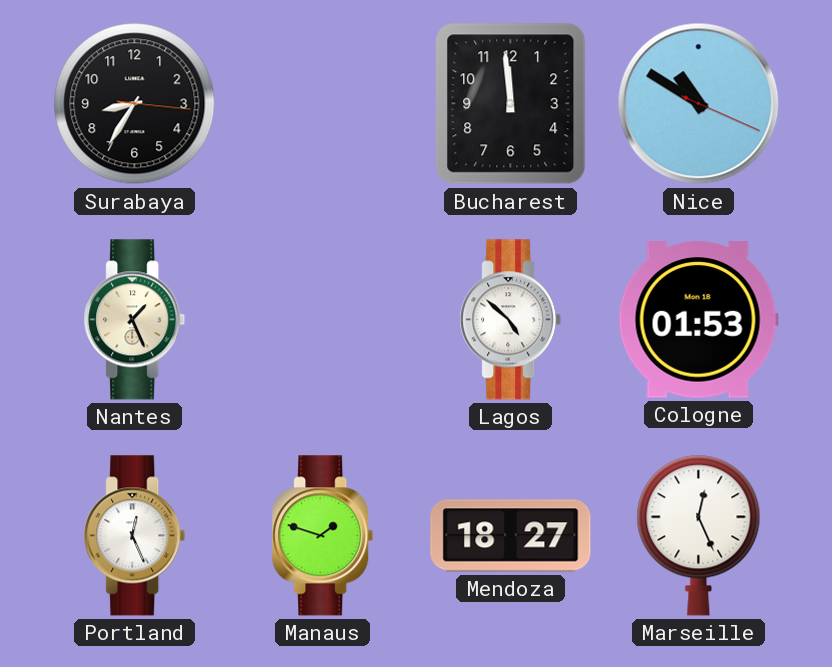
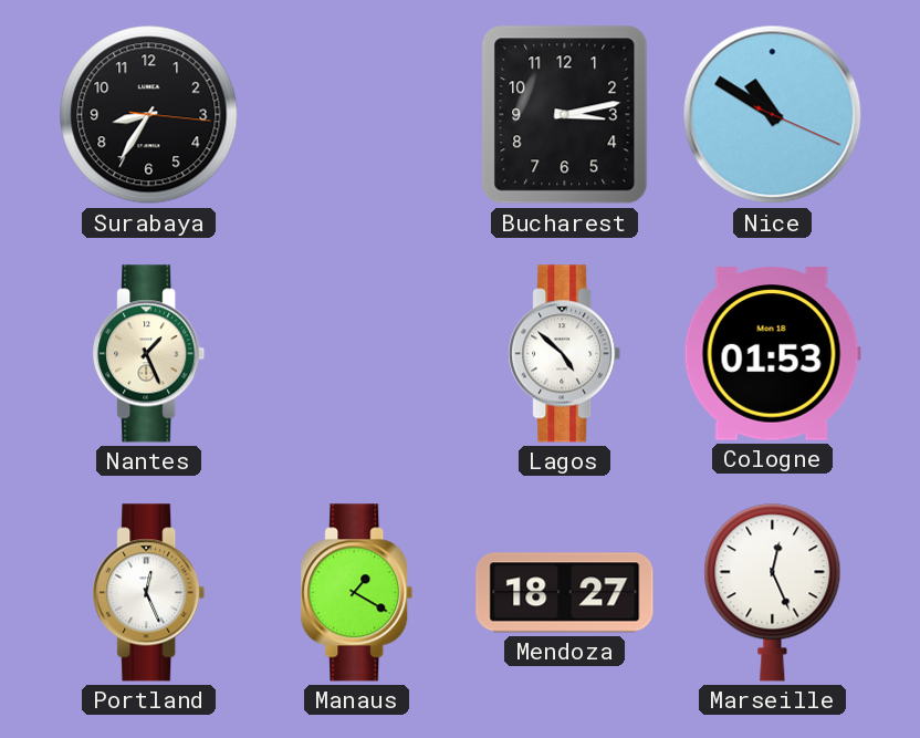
Bucharest: 11:59 -> 3:13
Manaus: 1:48 -> 1:20
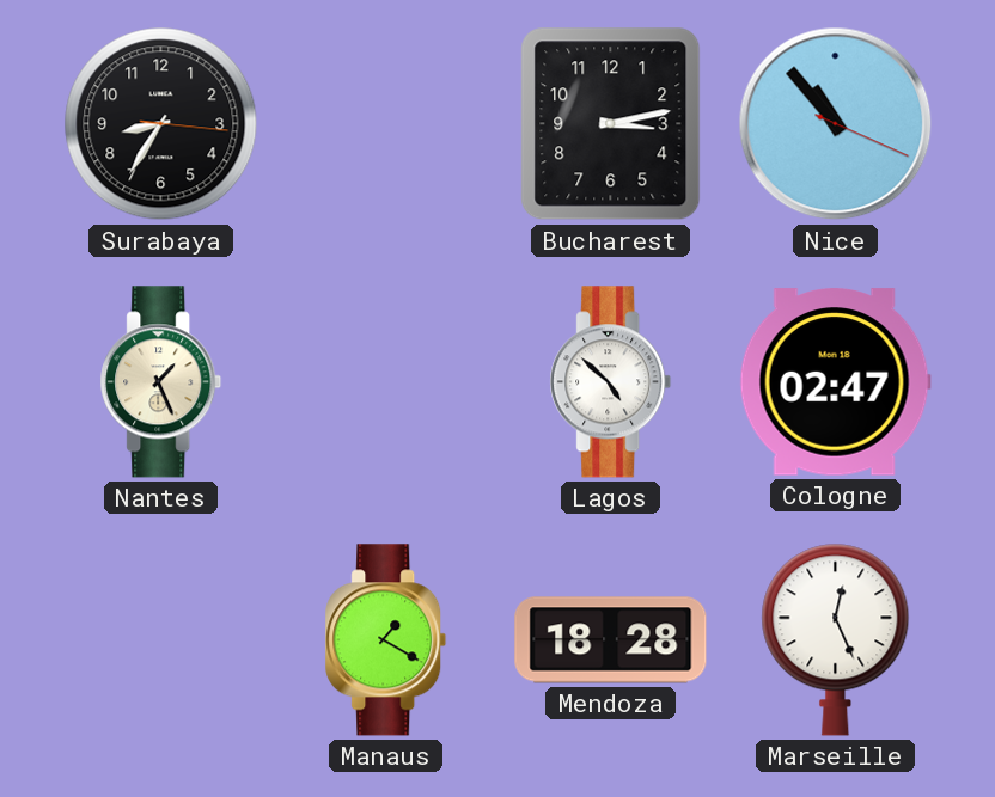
Nice: 10:50 -> 10:53
Cologne: 01:53 -> 02:47
Portland: 12:26 -> none
Mendoza: 18:27 -> 18:28
